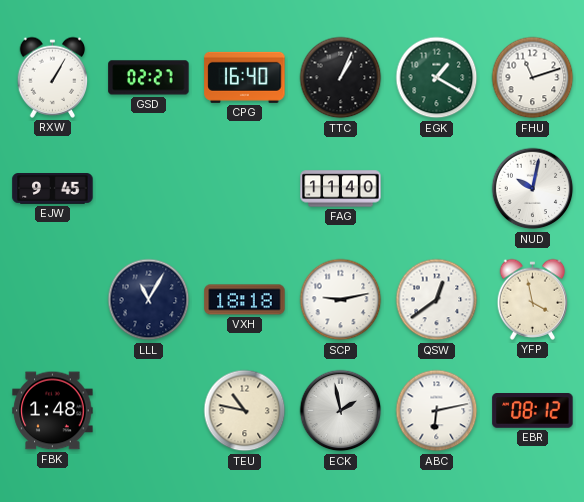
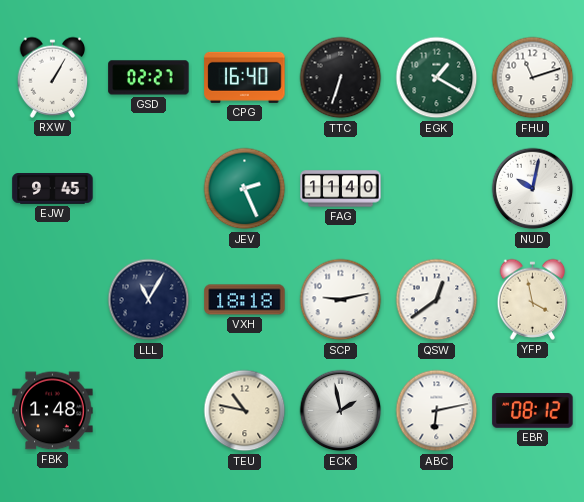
TTC: 1:04 -> 6:33
JEV: none -> 2:26
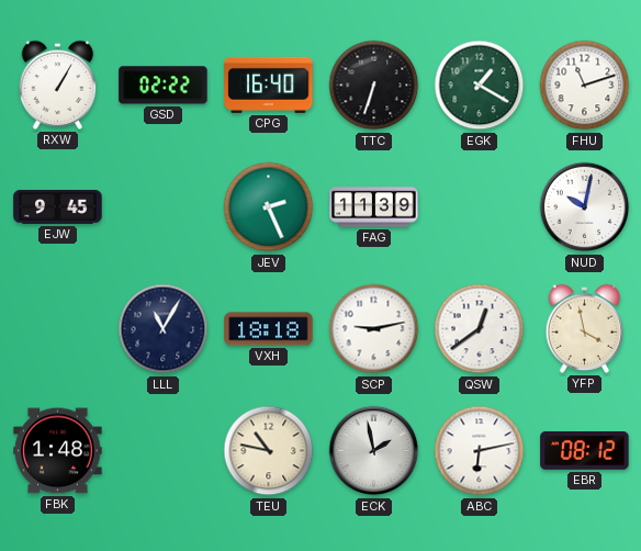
GSD: 02:27 -> 02:22
FAG: 11:40 -> 11:39
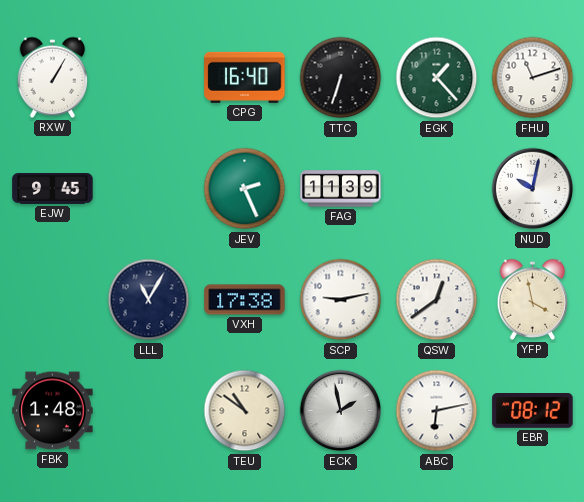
GSD: 02:22 -> none
EGK: 1:20 -> 1:23
VXH: 18:18 -> 17:38
TEU: 10:47 -> 10:51
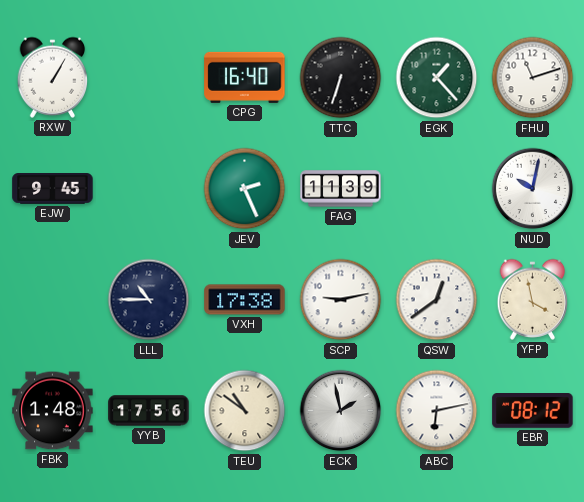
LLL: 11:05 -> 10:45
YYB: none -> 17:56
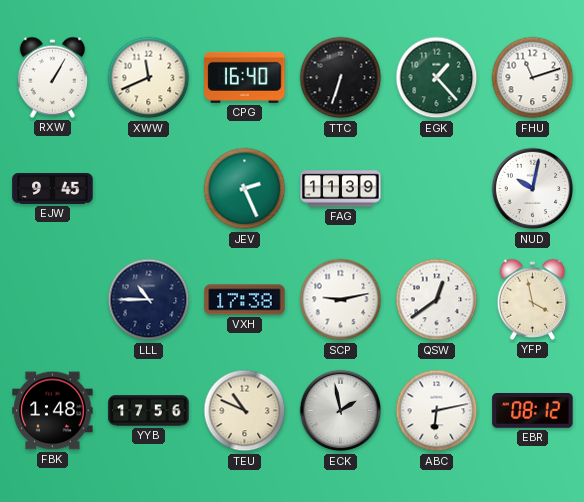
XWW: none -> 11:41
TEU: 10:51 -> 10:49
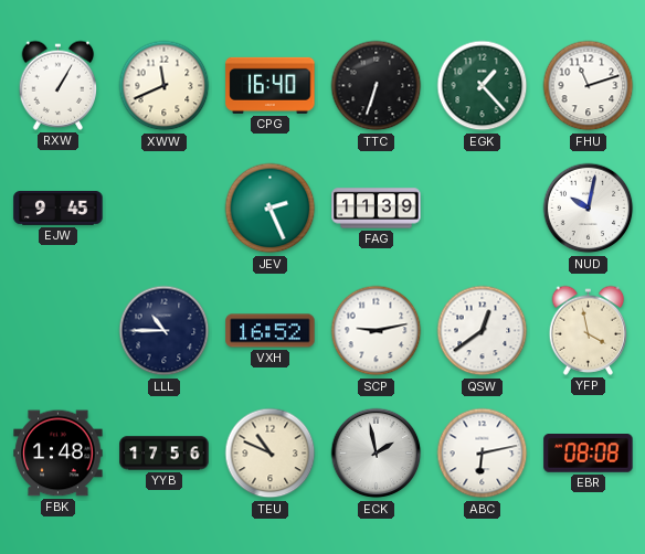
VXH: 17:38 -> 16:52
EBR: 08:12 -> 08:08
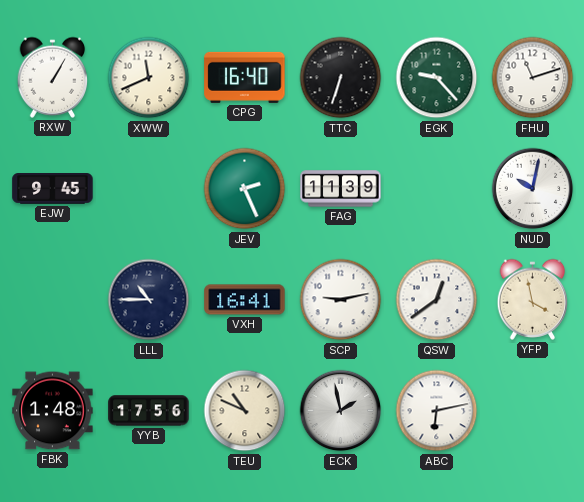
EGK: 1:23 -> 9:23
VXH: 16:52 -> 16:41
EBR: 08:08 -> none
